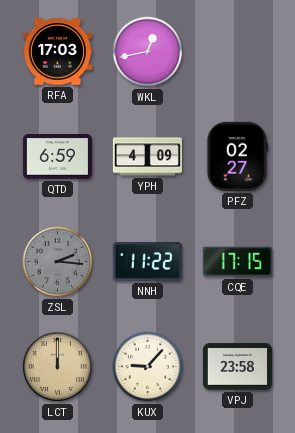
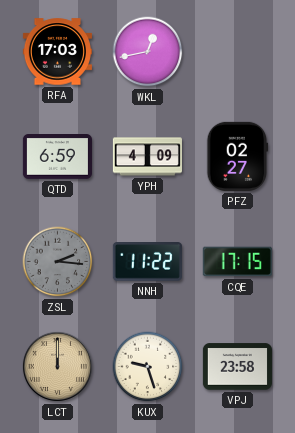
KUX: 9:07 -> 9:27
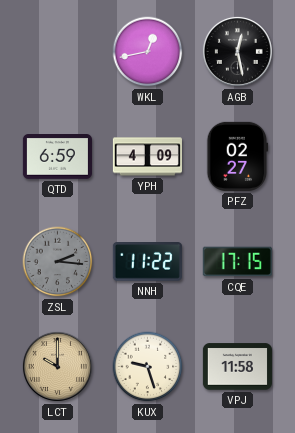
RFA: 17:03 -> none
AGB: none -> 12:28
LCT: 12:00 -> 10:00
VPJ: 23:58 -> 11:58
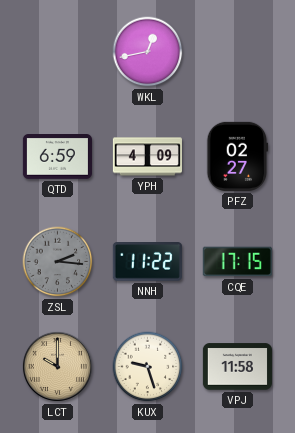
AGB: 12:28 -> none
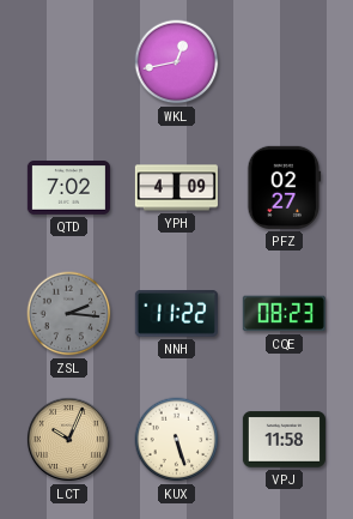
QTD: 6:59 -> 7:02
CQE: 17:15 -> 08:23
LCT: 10:00 -> 10:04
KUX: 9:27 -> 5:27
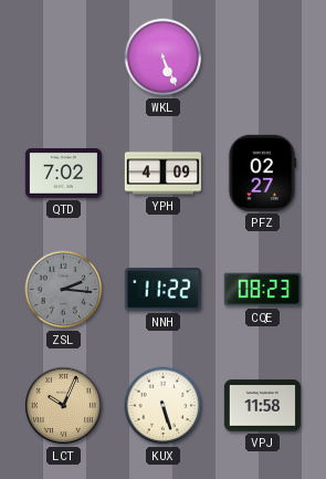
WKL: 12:43 -> 5:26
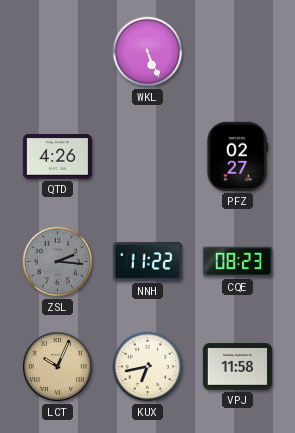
QTD: 7:02 -> 4:26
YPH: 4:09 -> none
KUX: 5:27 -> 6:43
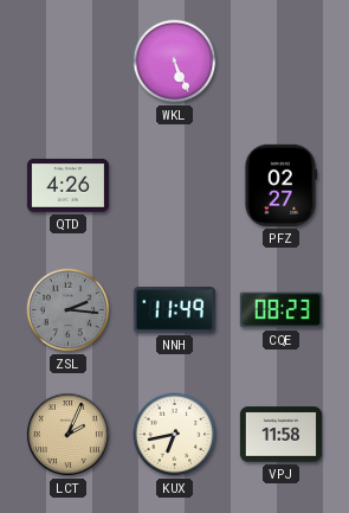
NNH: 11:22 -> 11:49
LCT: 10:04 -> 2:04
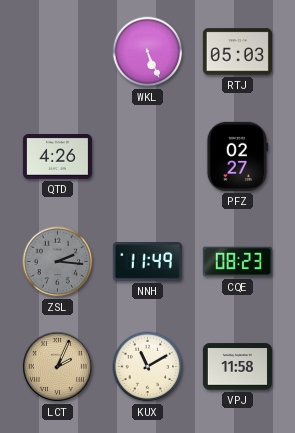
RTJ: none -> 05:03
KUX: 6:43 -> 11:10
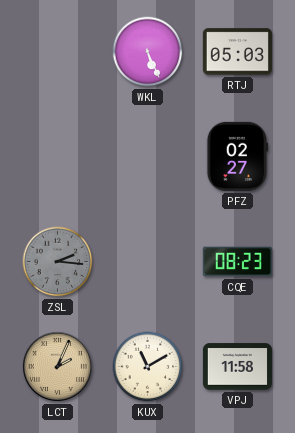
QTD: 4:26 -> none
NNH: 11:49 -> none
